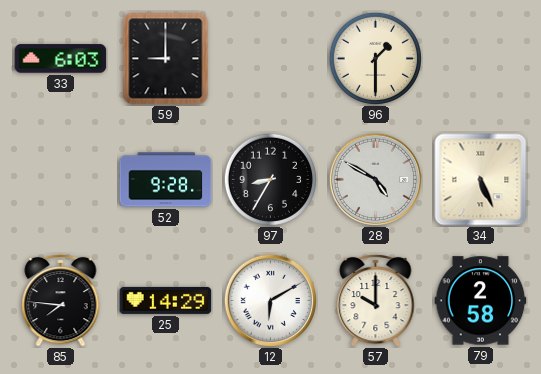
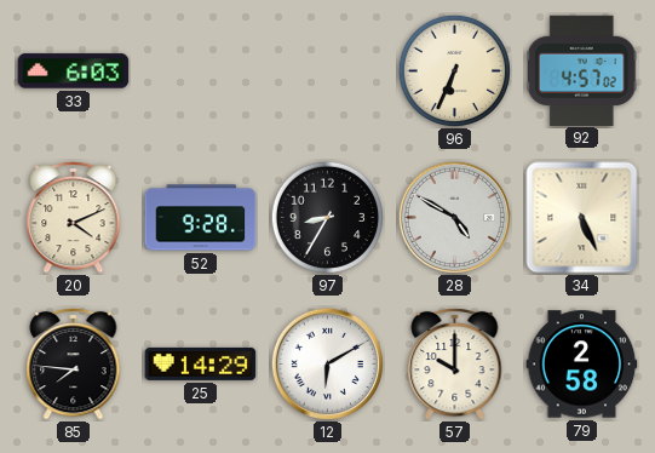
59: 9:00 -> none
96: 1:30 -> 6:34
92: none -> 4:57
20: none -> 4:11
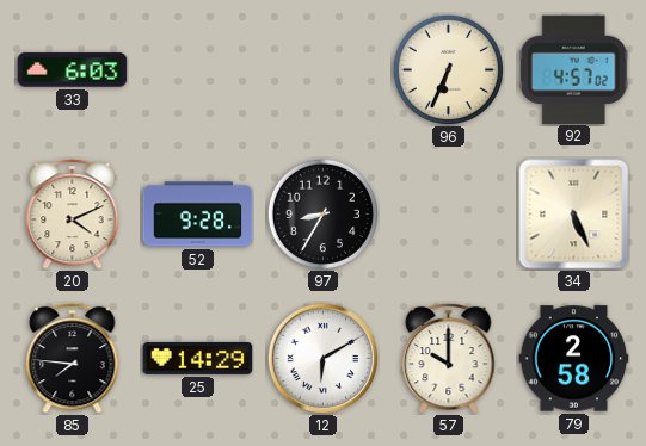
28: 4:50 -> none
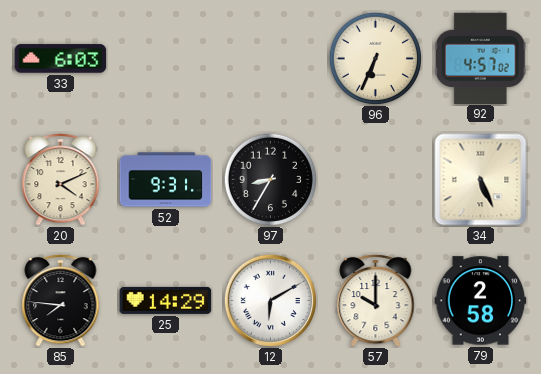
52: 9:28 -> 9:31
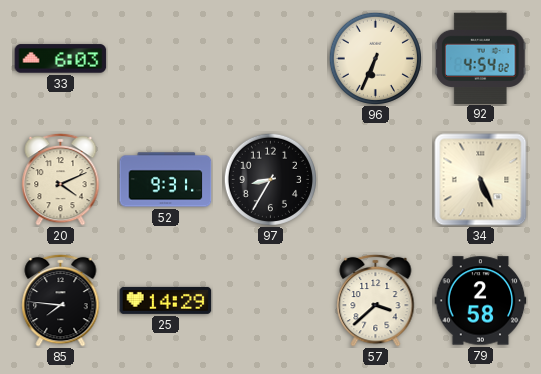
92: 4:57 -> 4:54
12: 6:10 -> none
57: 10:00 -> 3:38
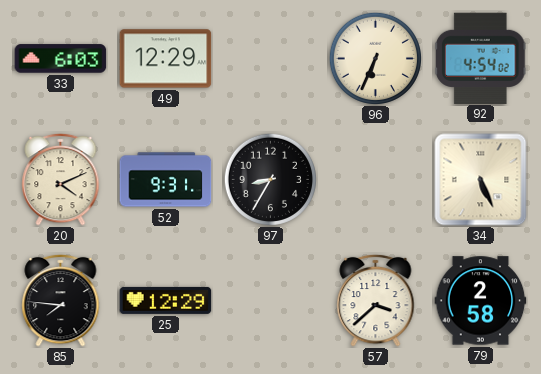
49: none -> 12:29
25: 14:29 -> 12:29
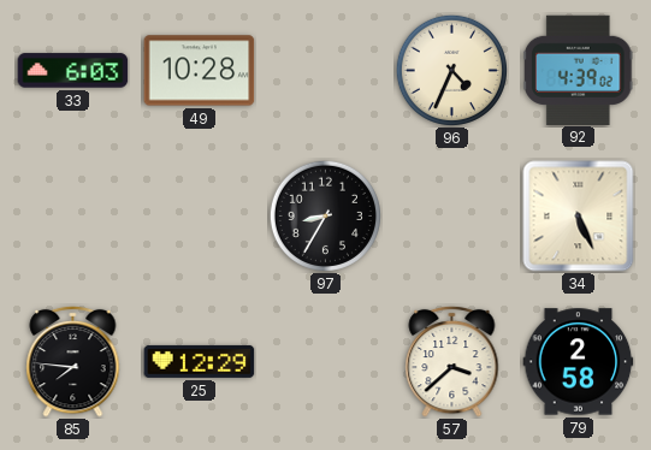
49: 12:29 -> 10:28
96: 6:34 -> 4:34
92: 4:54 -> 4:39
20: 4:11 -> none
52: 9:31 -> none
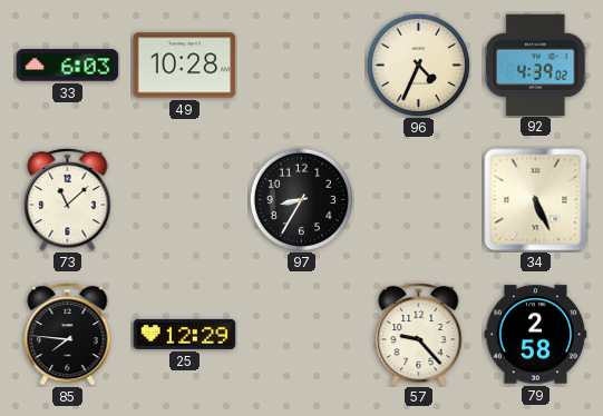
73: none -> 11:08
57: 3:38 -> 9:23
